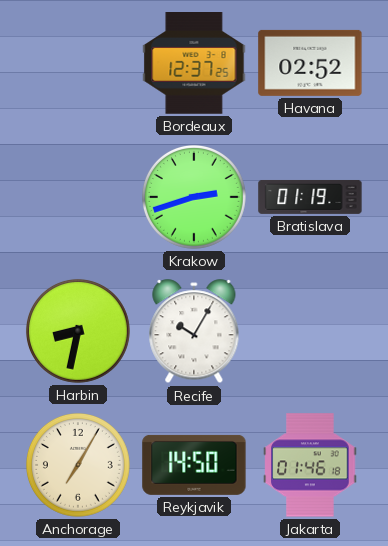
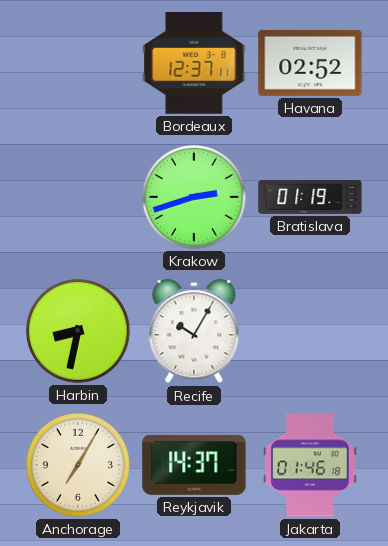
Bordeaux: 12:37:25 -> 12:37:11
Reykjavik: 14:50 -> 14:37
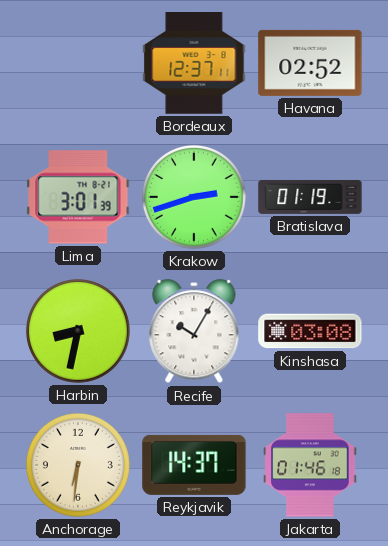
Lima: none -> 3:01
Kinshasa: none -> 03:08
Anchorage: 7:05 -> 6:31
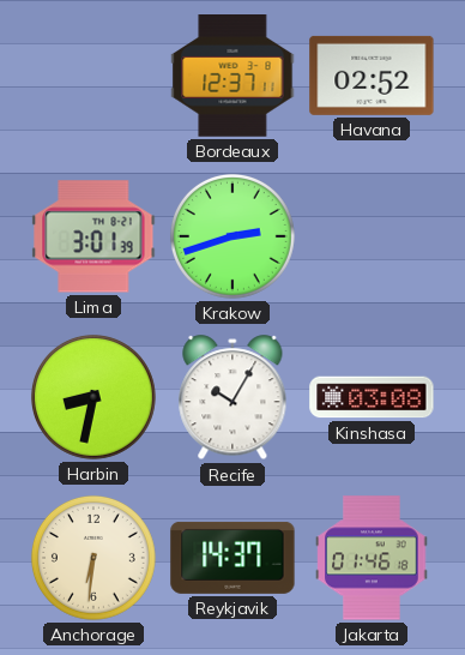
Bratislava: 01:19 -> none
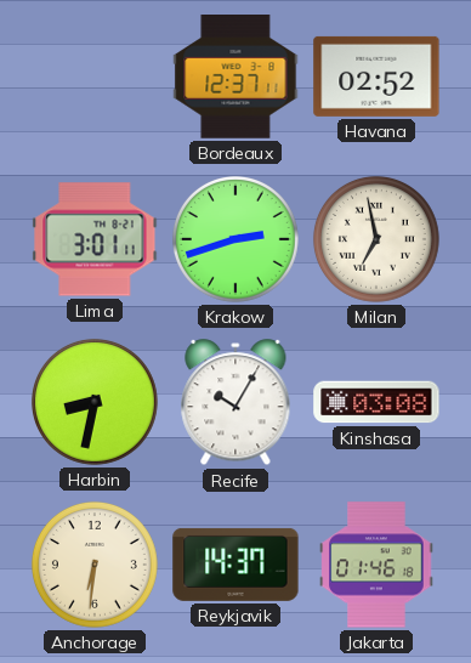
Lima: 3:01:39 -> 3:01:11
Milan: none -> 6:58
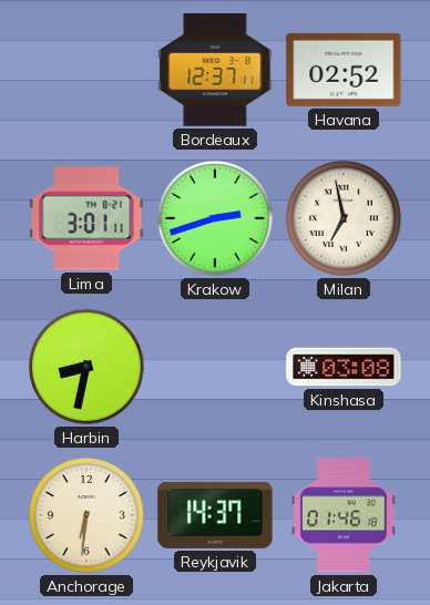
Recife: 10:05 -> none
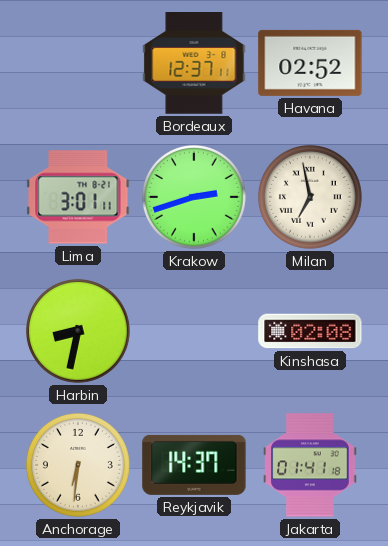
Kinshasa: 03:08 -> 02:08
Jakarta: 01:46 -> 01:41
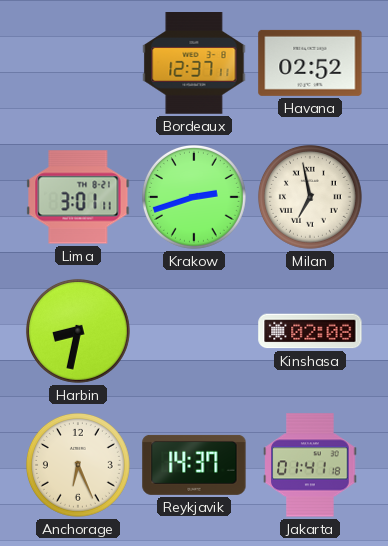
Anchorage: 6:31 -> 6:26
